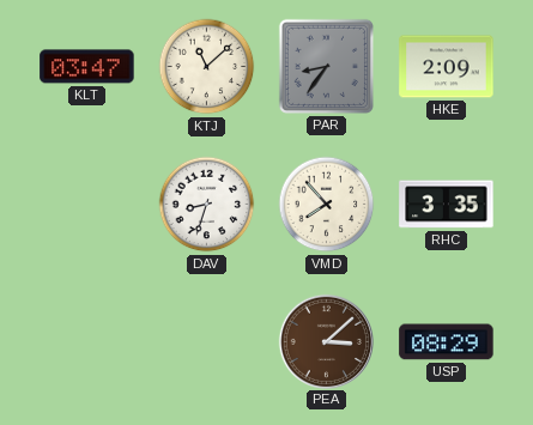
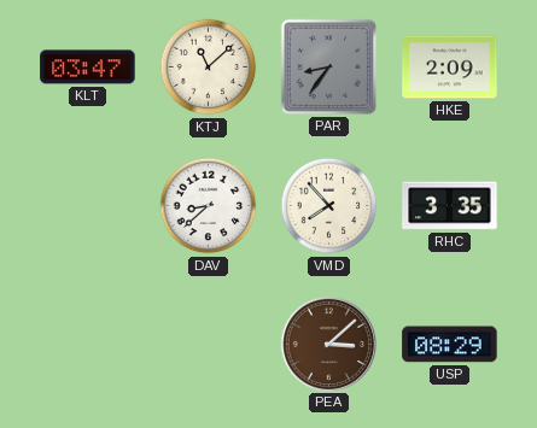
DAV: 8:33 -> 8:38
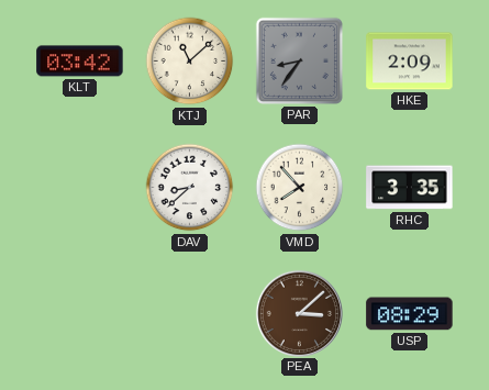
KLT: 03:47 -> 03:42
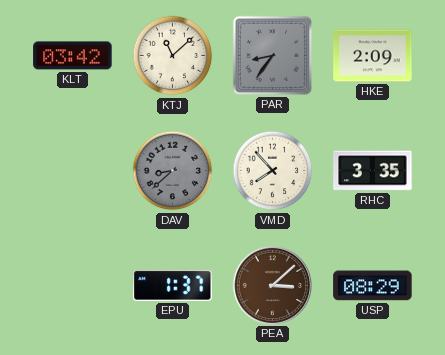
DAV dial: white -> grey
EPU: none -> 1:37
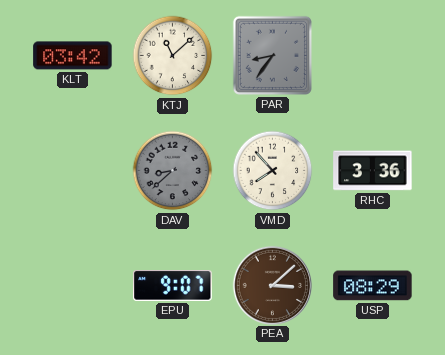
HKE: 2:09 -> none
RHC: 3:35 -> 3:36
EPU: 1:37 -> 9:07
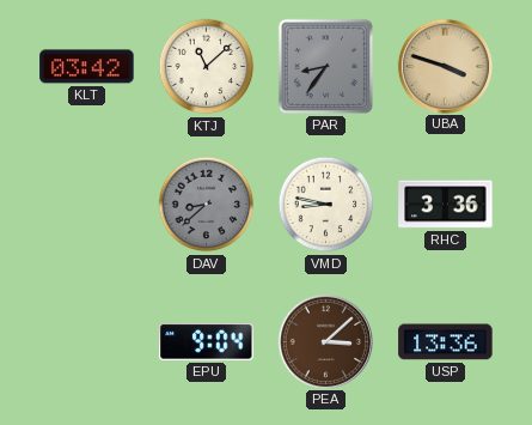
UBA: none -> 3:48
VMD: 7:53 -> 8:47
EPU: 9:07 -> 9:04
USP: 08:29 -> 13:36
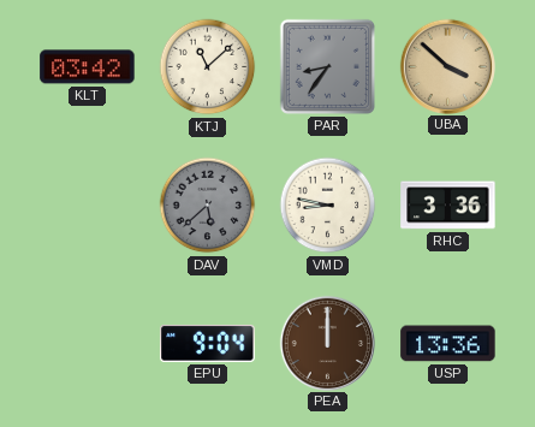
UBA: 3:48 -> 3:52
DAV: 8:38 -> 5:38
PEA: 3:08 -> 12:00
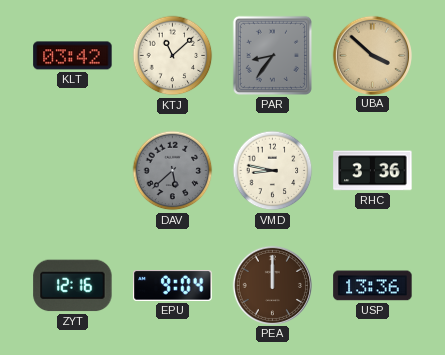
ZYT: none -> 12:16
